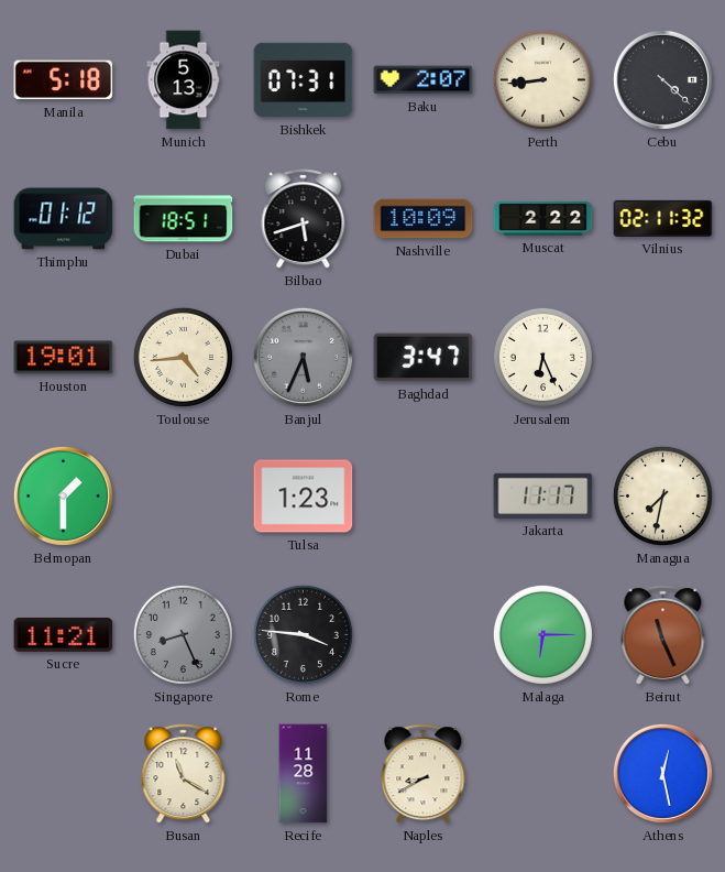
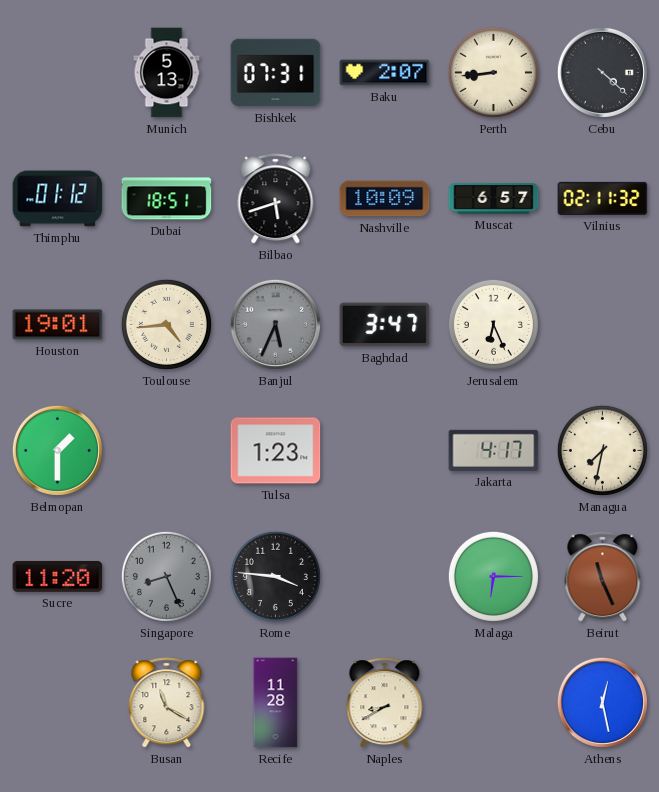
Manila: 5:18 -> none
Muscat: 2:22 -> 6:57
Jakarta: 11:17 -> 4:17
Sucre: 11:21 -> 11:20
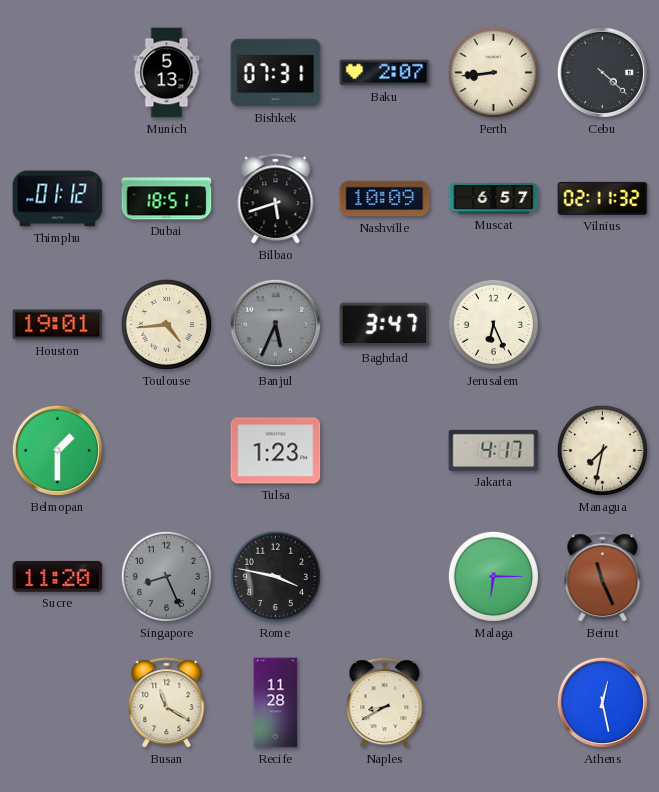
Rome: 3:46 -> 3:47
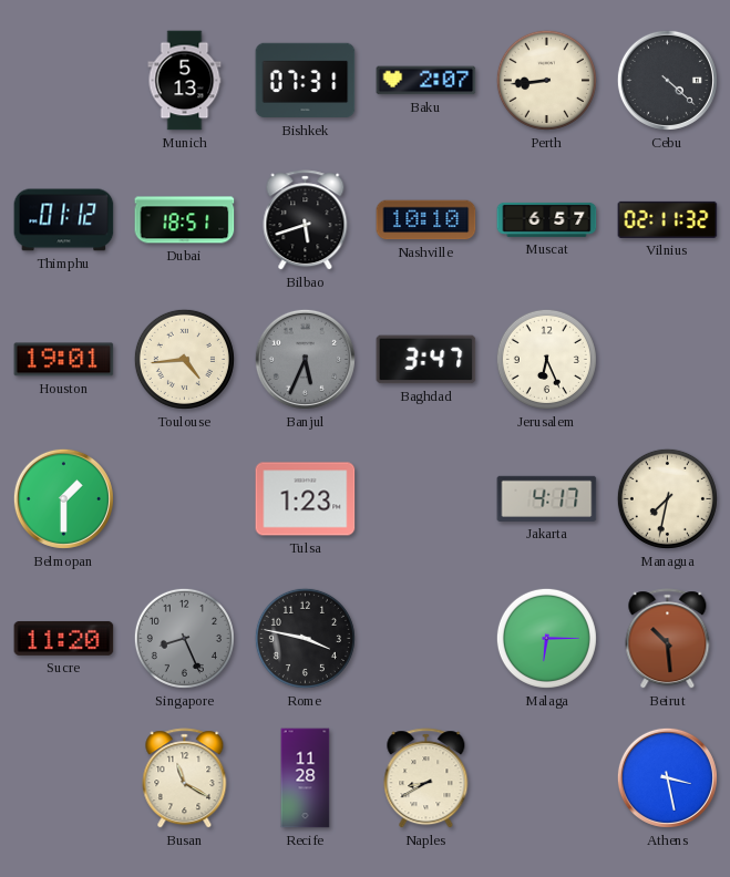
Nashville: 10:09 -> 10:10
Beirut: 11:26 -> 10:29
Athens: 12:28 -> 3:28
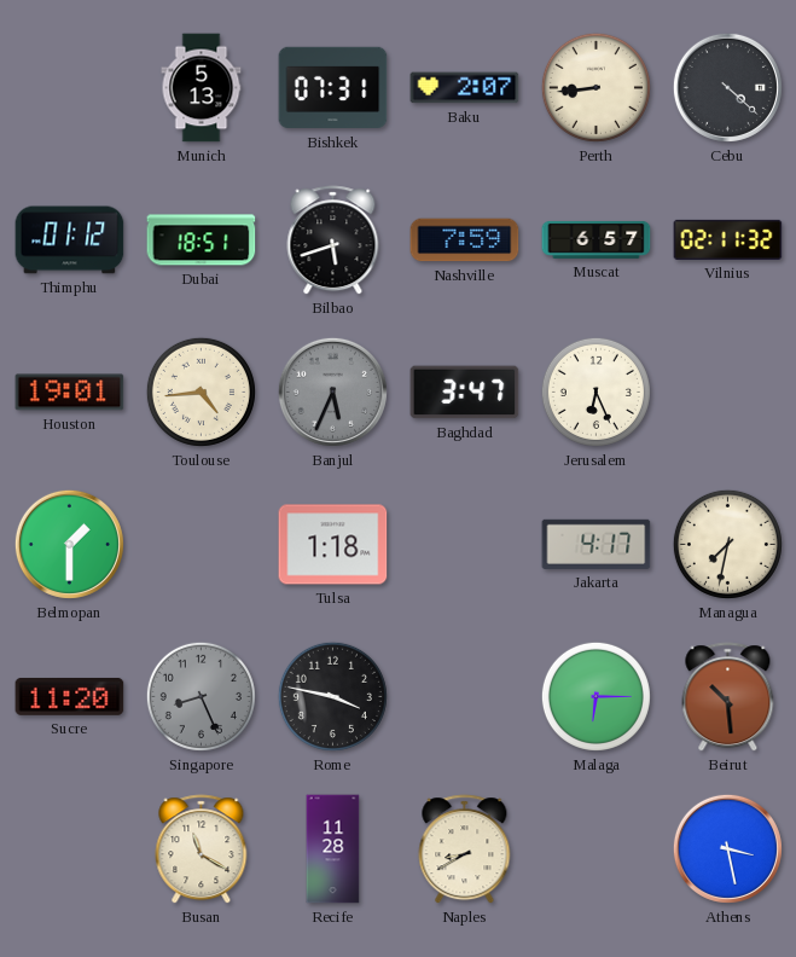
Nashville: 10:10 -> 7:59
Tulsa: 1:23 -> 1:18
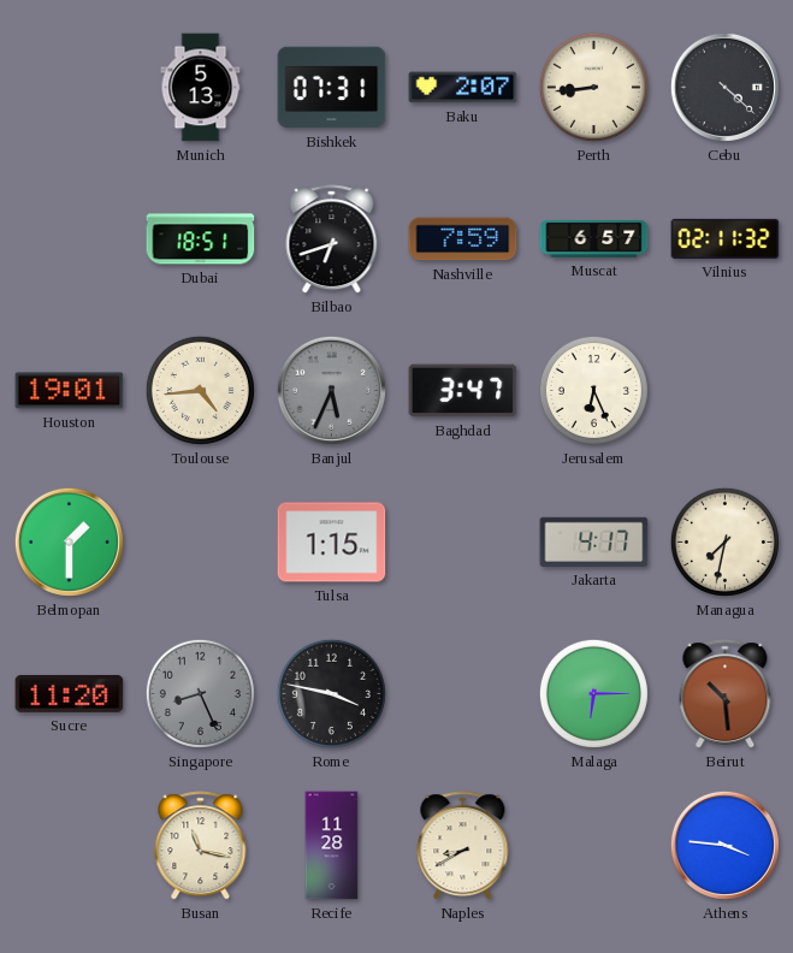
Thimphu: 01:12 -> none
Bilbao: 5:42 -> 6:42
Tulsa: 1:18 -> 1:15
Busan: 11:20 -> 11:17
Athens: 3:28 -> 3:46
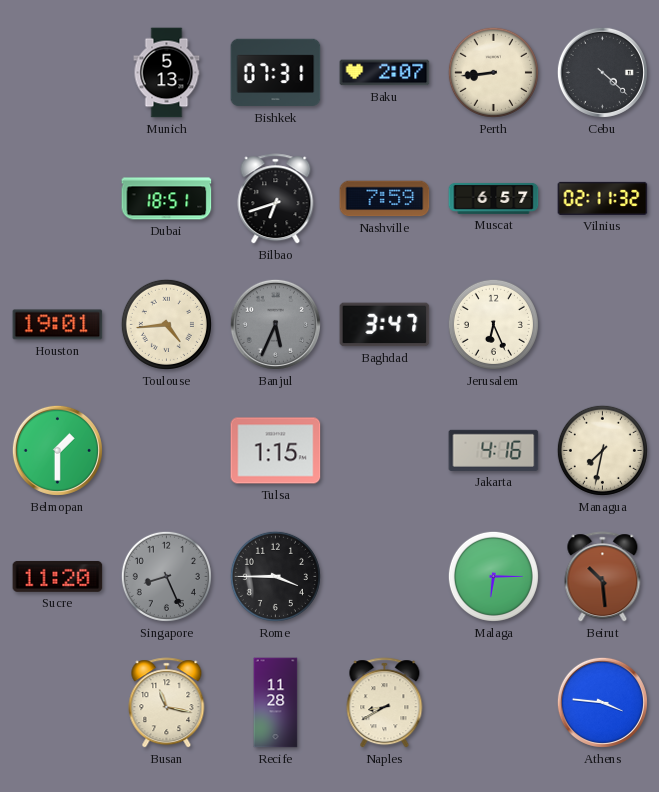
Jakarta: 4:17 -> 4:16
Rome: 3:47 -> 3:45
